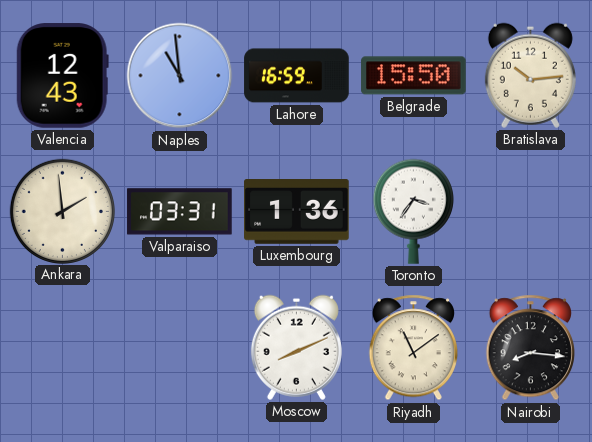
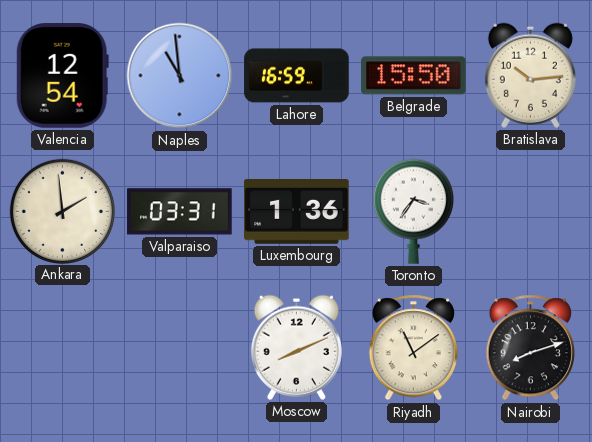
Valencia: 12:43 -> 12:54
Nairobi: 8:16 -> 8:12
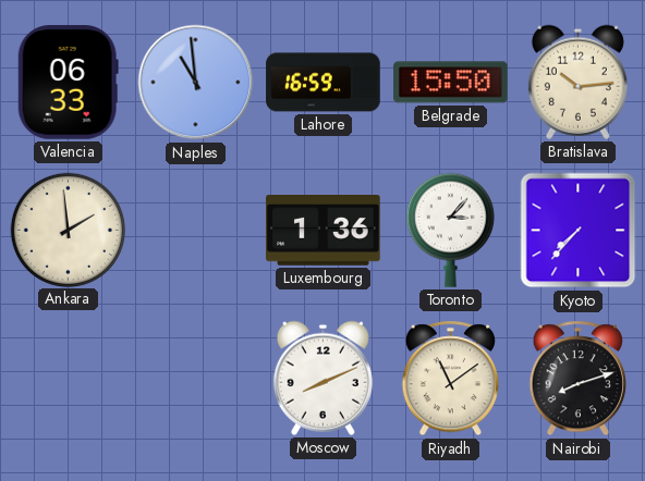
Valencia: 12:54 -> 06:33
Valparaiso: 03:31 -> none
Toronto: 3:36 -> 3:07
Kyoto: none -> 7:37
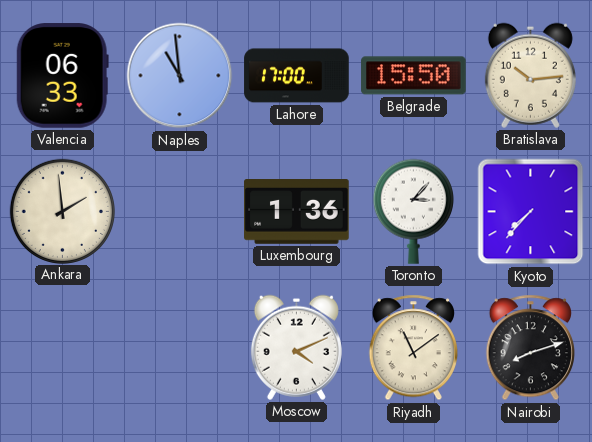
Lahore: 16:59 -> 17:00
Moscow: 8:11 -> 4:11
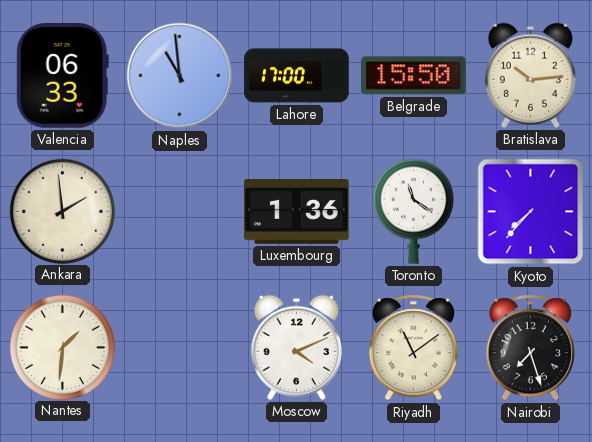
Toronto: 3:07 -> 11:21
Nantes: none -> 1:31
Nairobi: 8:12 -> 7:27
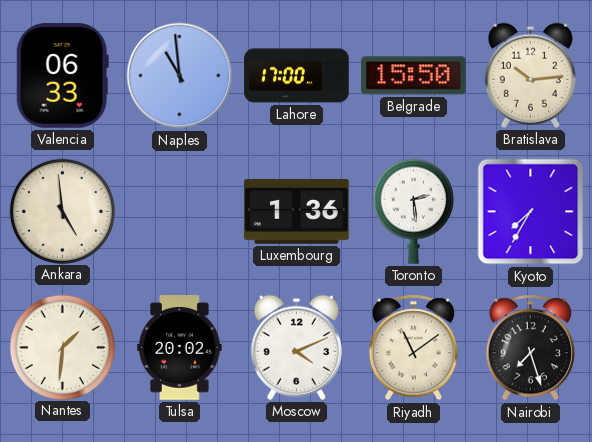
Ankara: 1:59 -> 4:59
Toronto: 11:21 -> 2:29
Kyoto: 7:37 -> 7:35
Tulsa: none -> 20:02
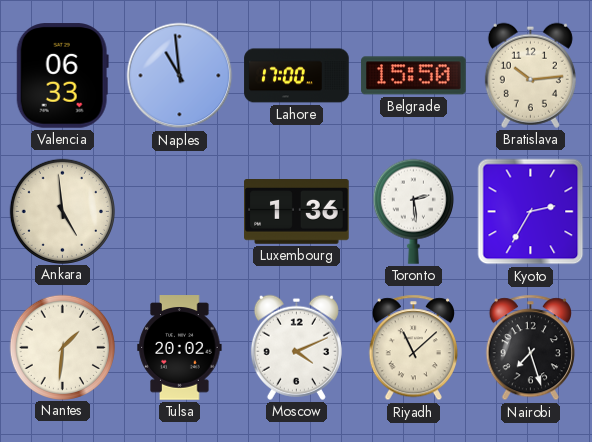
Kyoto: 7:35 -> 2:35
Riyadh: 11:09 -> 11:08
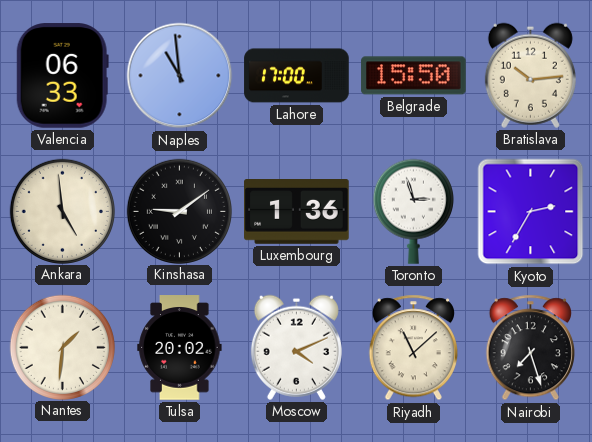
Kinshasa: none -> 9:09
Toronto: 2:29 -> 2:57
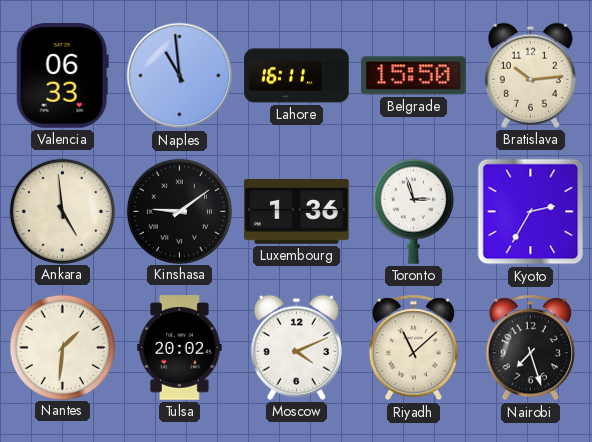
Lahore: 17:00 -> 16:11
